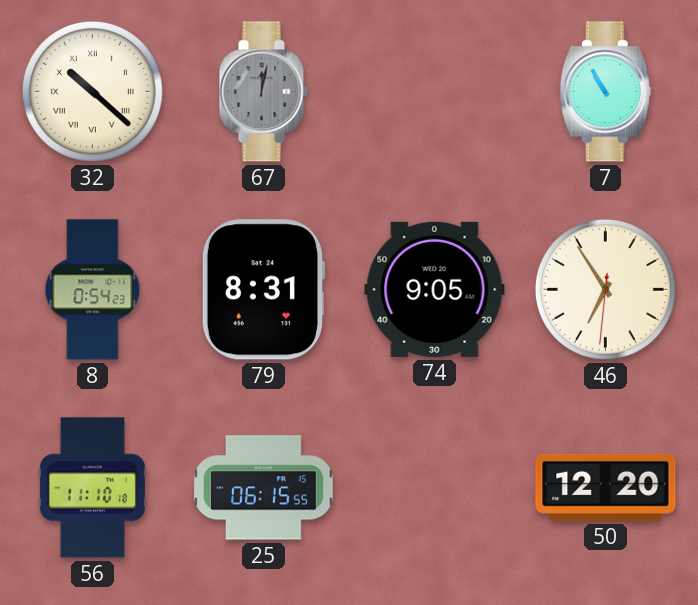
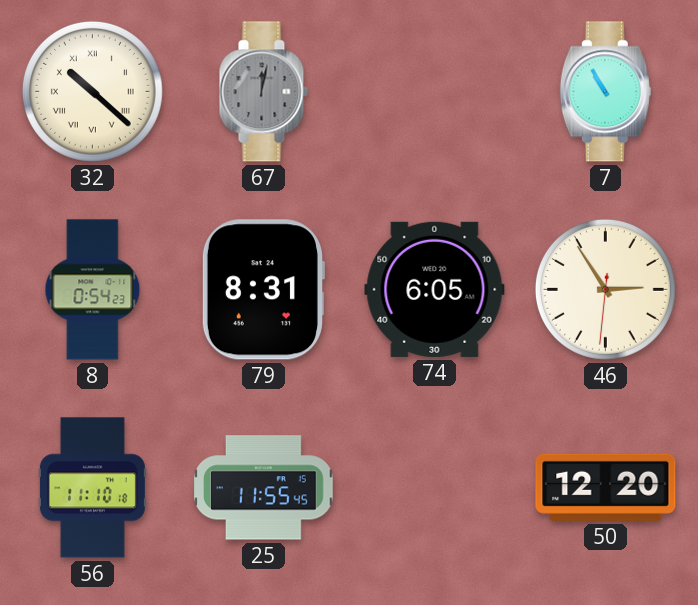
74: 9:05 -> 6:05
46: 6:54 -> 2:54
25: 06:15 -> 11:55
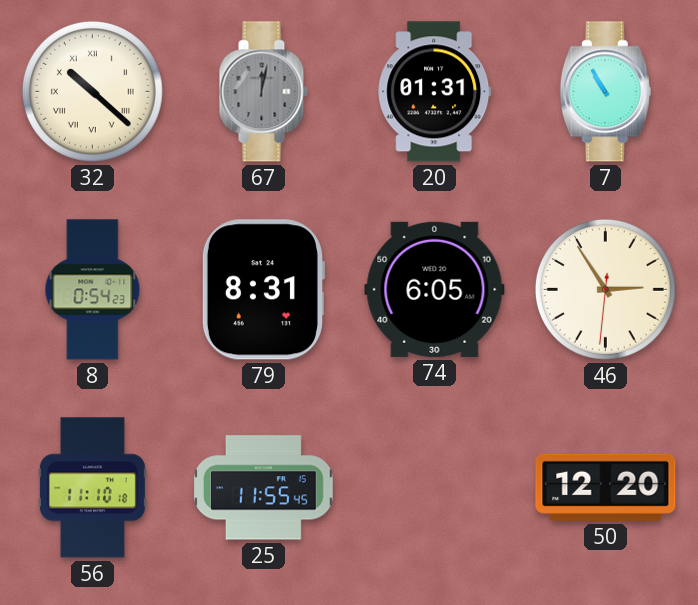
20: none -> 01:31
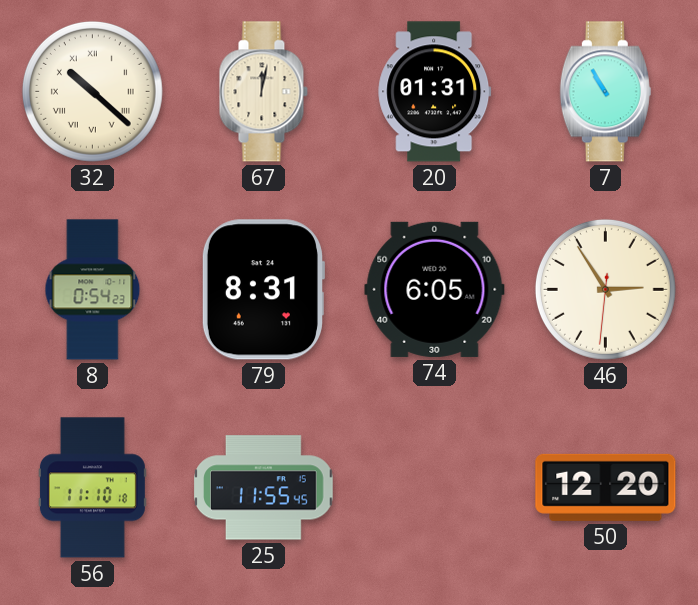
67 dial: grey -> cream
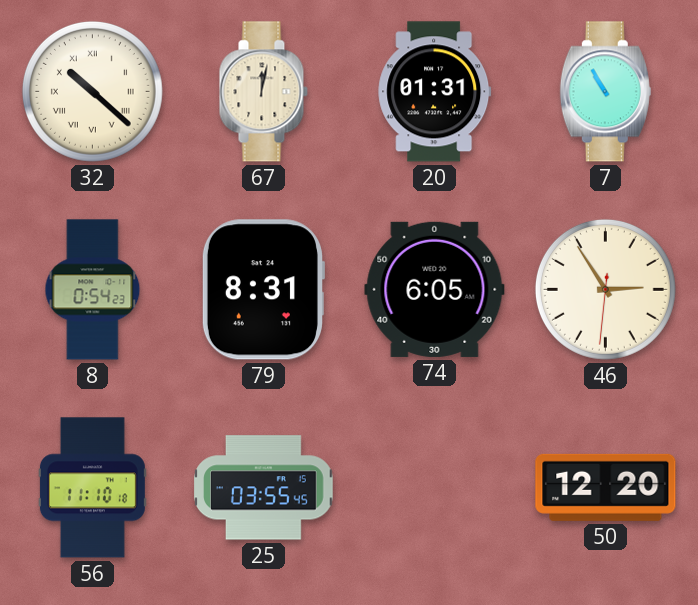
25: 11:55 -> 03:55
